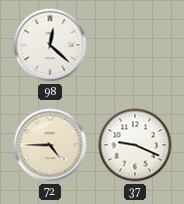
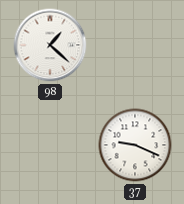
98: 12:22 -> 1:22
72: 4:45 -> none
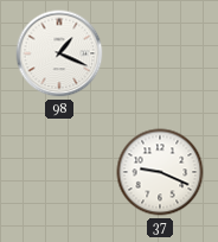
98: 1:22 -> 1:19
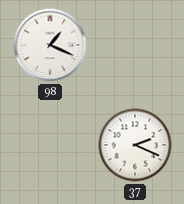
37: 9:19 -> 2:19
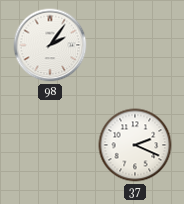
98: 1:19 -> 2:06
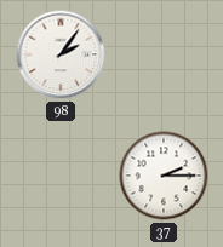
37: 2:19 -> 2:15
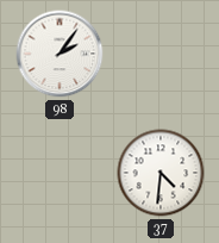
37: 2:15 -> 4:31
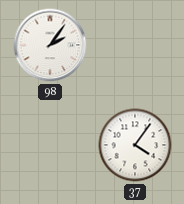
37: 4:31 -> 4:06
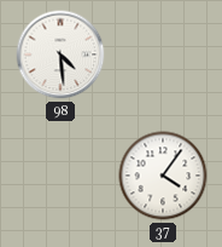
98: 2:06 -> 4:29
